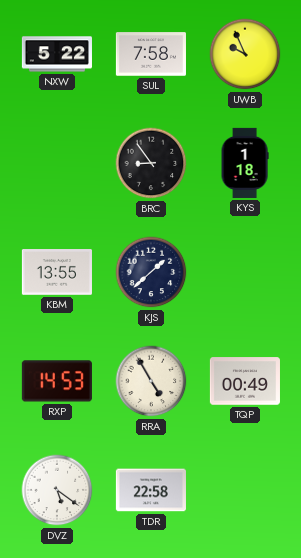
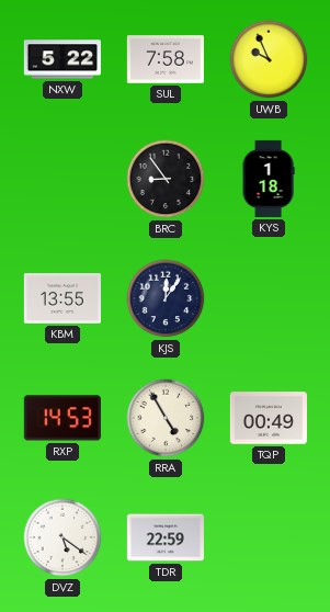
KJS: 1:38 -> 12:06
TDR: 22:58 -> 22:59
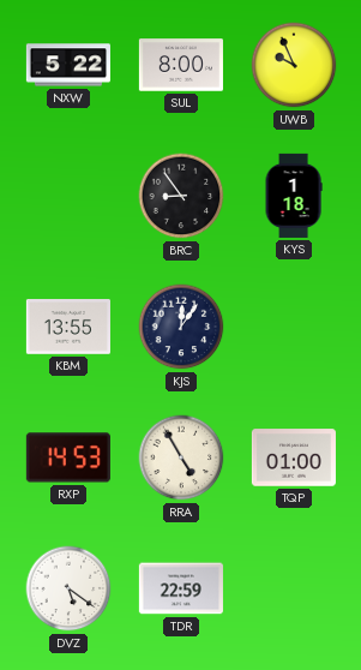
SUL: 7:58 -> 8:00
TQP: 00:49 -> 01:00
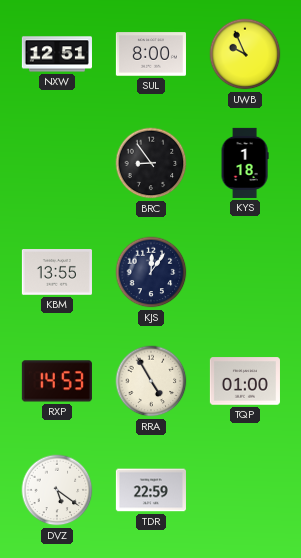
NXW: 5:22 -> 12:51
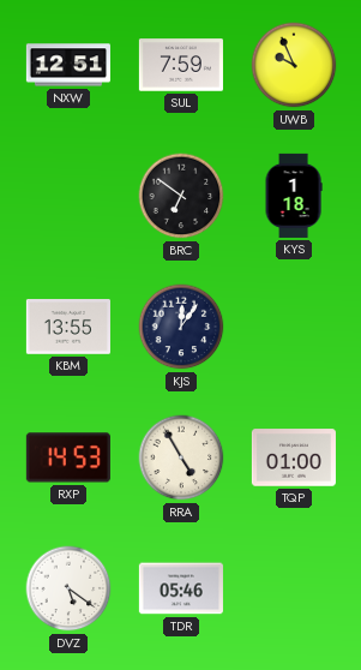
SUL: 8:00 -> 7:59
BRC: 8:54 -> 6:51
TDR: 22:59 -> 05:46
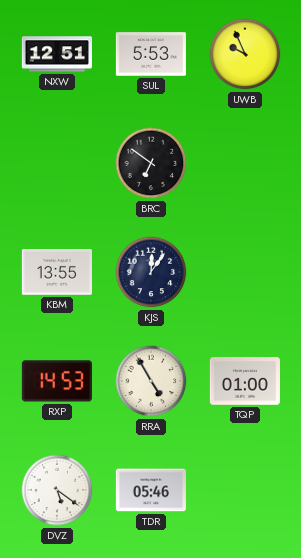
SUL: 7:59 -> 5:53
KYS: 1:18 -> none
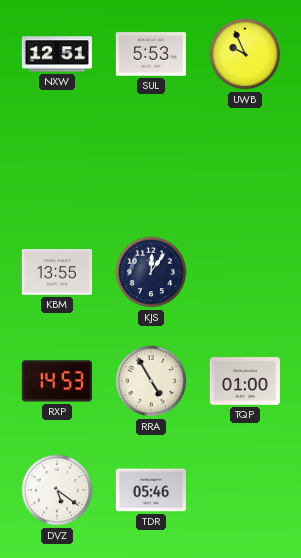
BRC: 6:51 -> none
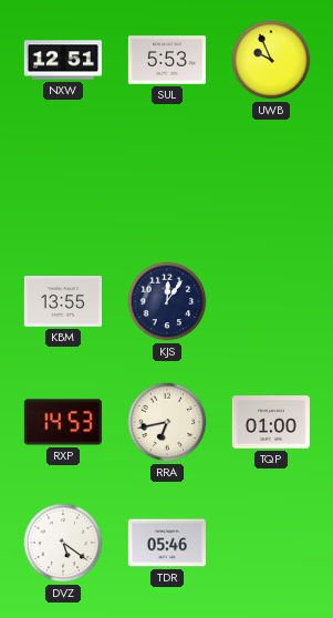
RRA: 4:55 -> 6:43
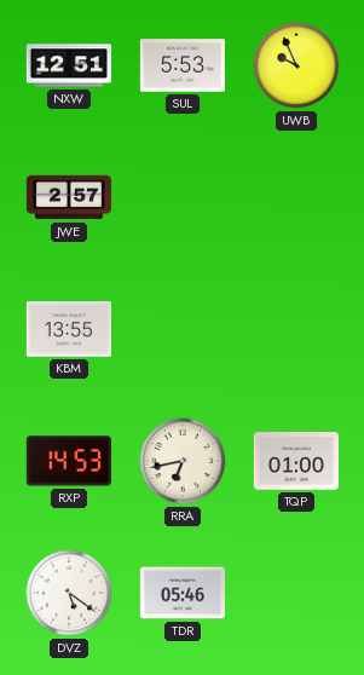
JWE: none -> 2:57
KJS: 12:06 -> none
